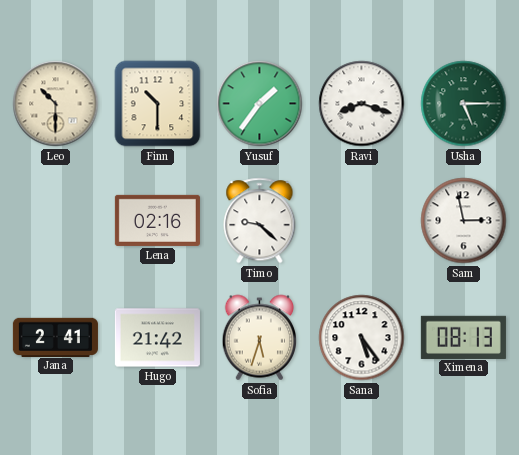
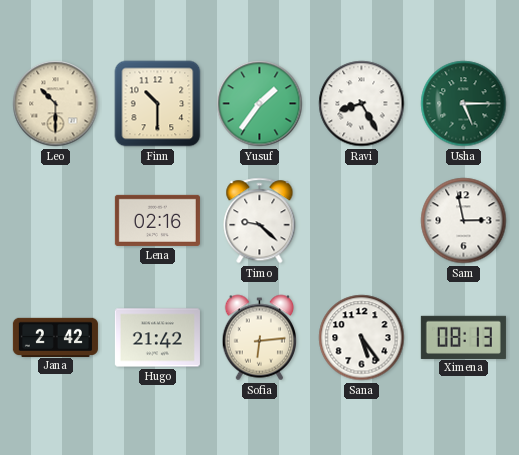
Ravi: 8:18 -> 8:25
Jana: 2:41 -> 2:42
Sofia: 5:33 -> 6:14
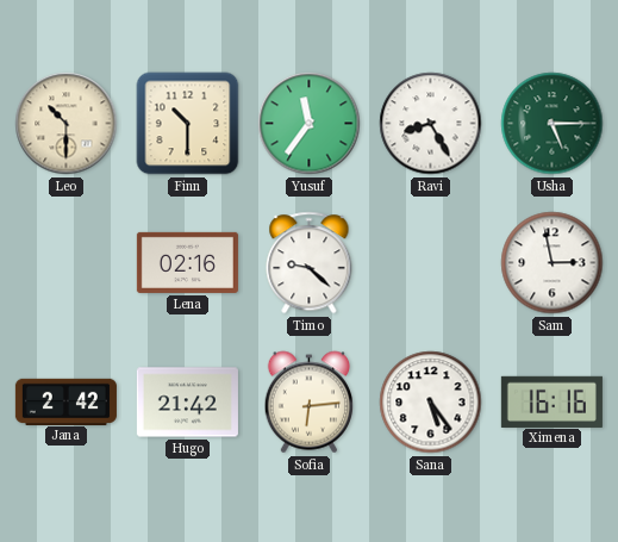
Yusuf: 1:36 -> 11:36
Ximena: 08:13 -> 16:16
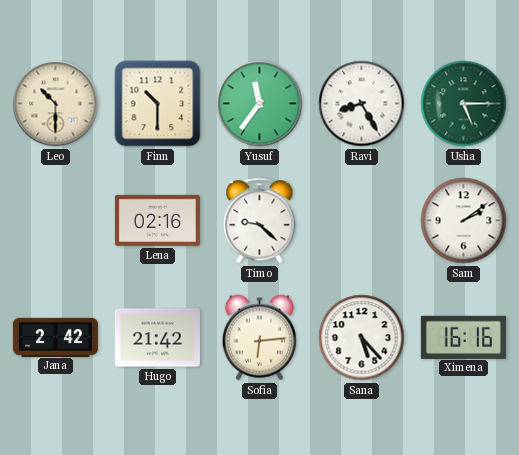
Sam: 2:58 -> 2:09
Sana: 5:24 -> 5:23
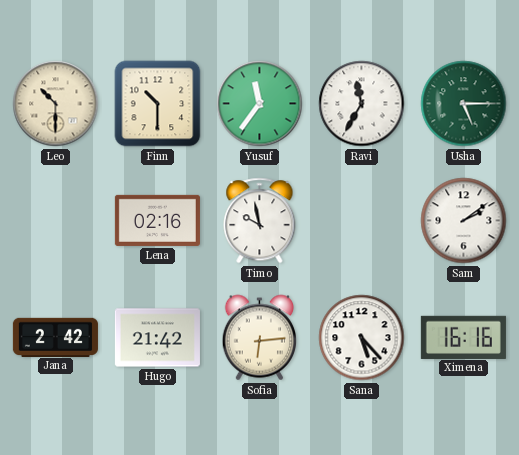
Ravi: 8:25 -> 11:35
Timo: 9:22 -> 9:58
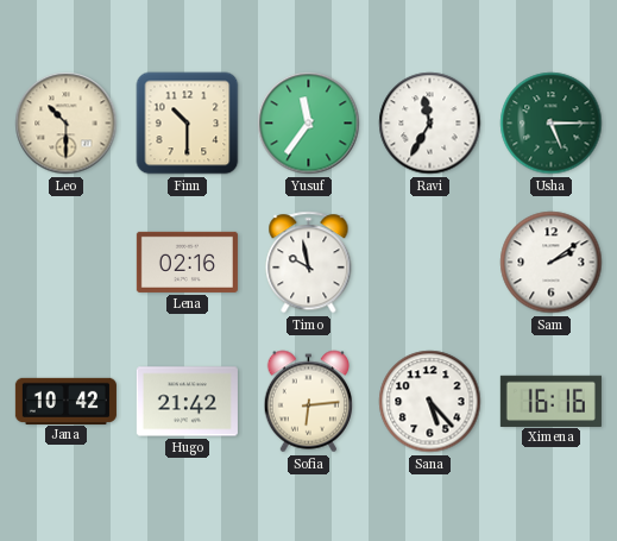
Jana: 2:42 -> 10:42
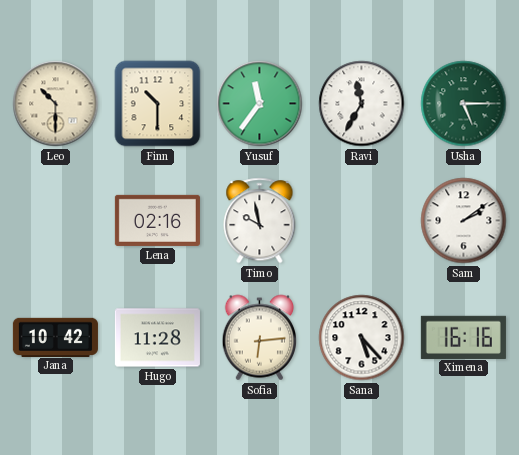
Hugo: 21:42 -> 11:28
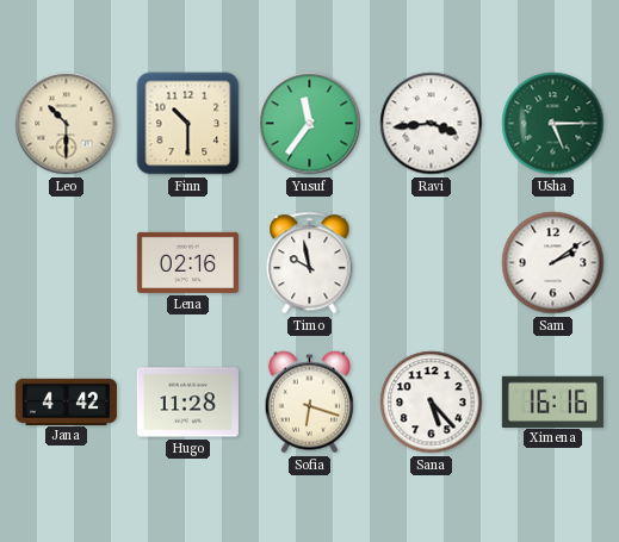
Ravi: 11:35 -> 3:44
Jana: 10:42 -> 4:42
Sofia: 6:14 -> 6:18
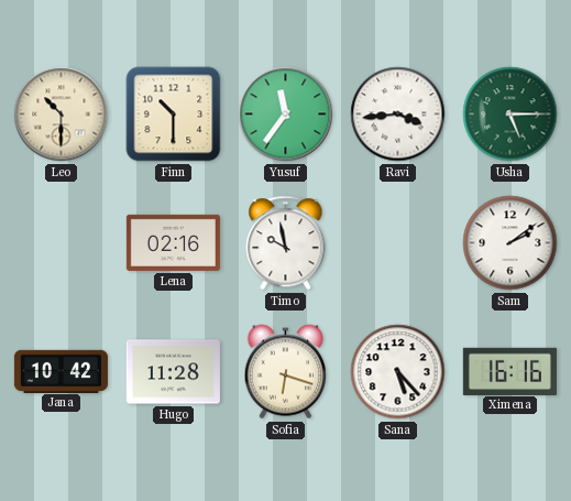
Jana: 4:42 -> 10:42
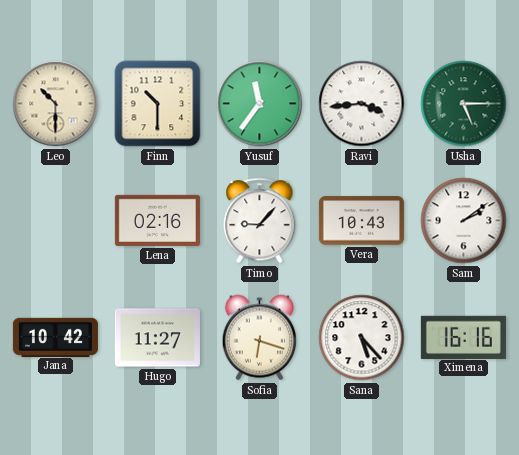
Timo: 9:58 -> 9:07
Vera: none -> 10:43
Hugo: 11:28 -> 11:27
